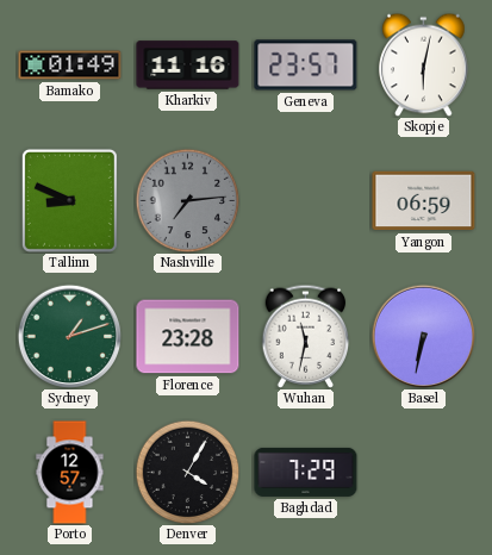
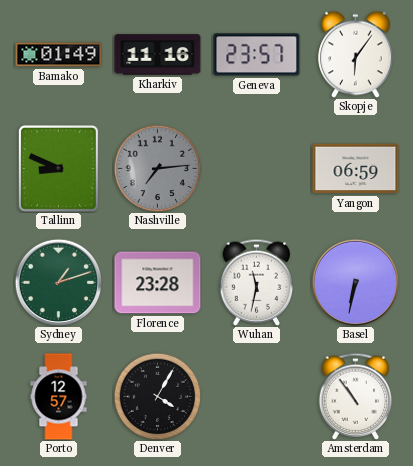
Skopje: 6:02 -> 6:06
Baghdad: 7:29 -> none
Amsterdam: none -> 10:54
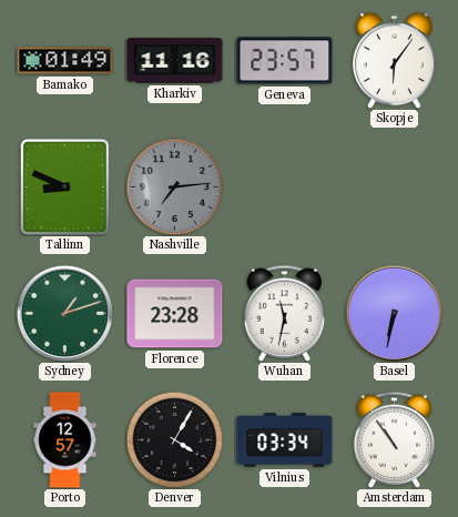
Yangon: 06:59 -> none
Vilnius: none -> 03:34
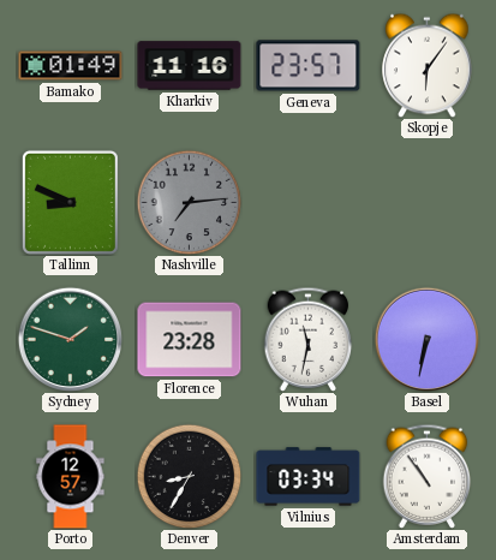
Sydney: 1:12 -> 1:48
Denver: 4:05 -> 8:35
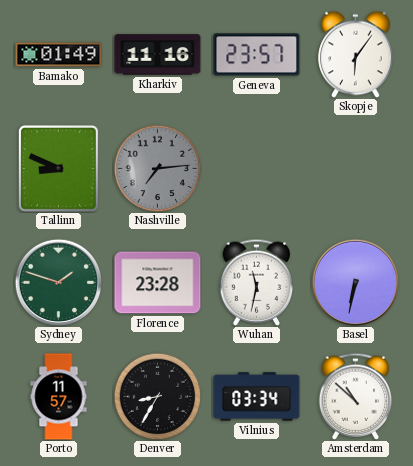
Porto: 12:57 -> 11:57
Amsterdam: 10:54 -> 10:52
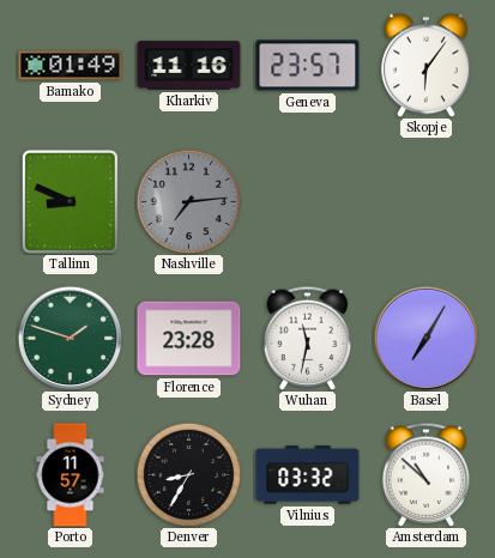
Basel: 6:32 -> 7:05
Vilnius: 03:34 -> 03:32
